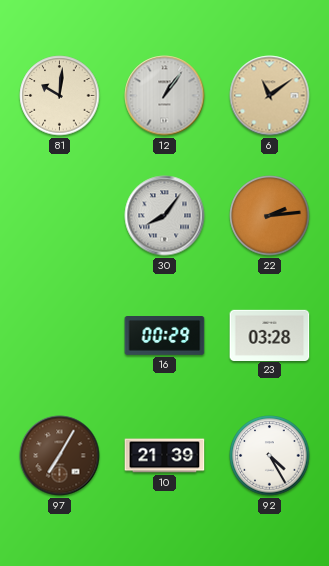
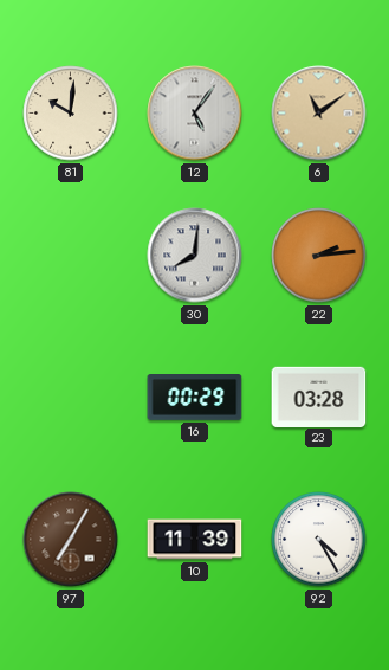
12: 1:06 -> 5:06
30: 8:06 -> 8:01
10: 21:39 -> 11:39
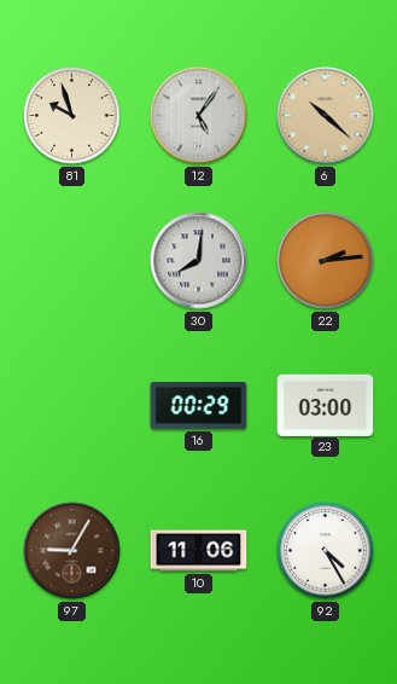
81: 10:01 -> 9:57
6: 11:09 -> 10:22
23: 03:28 -> 03:00
97: 7:05 -> 9:05
10: 11:39 -> 11:06
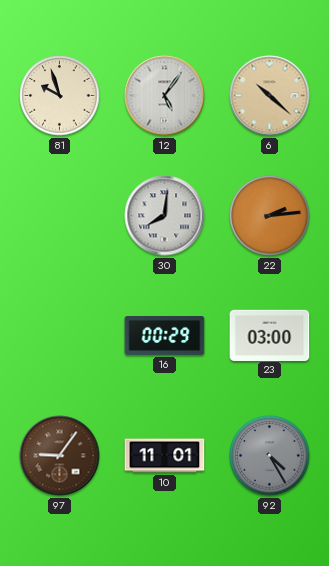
97: 9:05 -> 9:06
10: 11:06 -> 11:01
92 dial: white -> grey
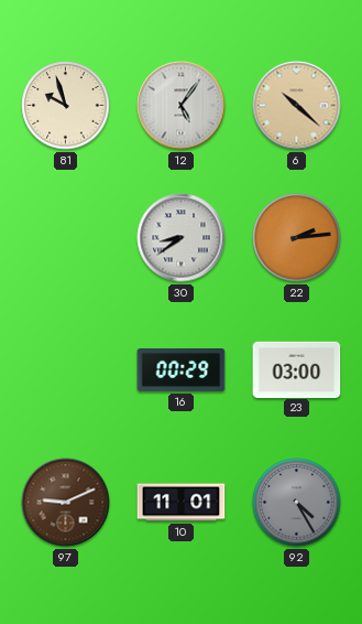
30: 8:01 -> 8:39
97: 9:06 -> 9:11
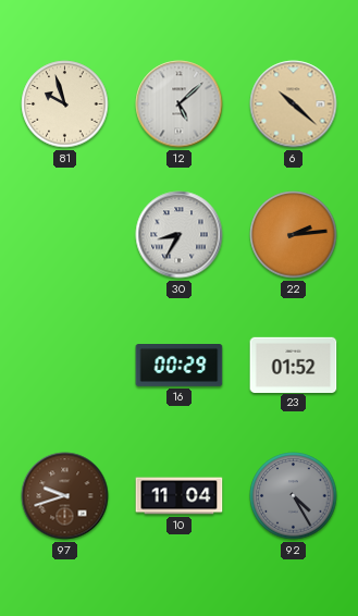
12: 5:06 -> 5:08
30: 8:39 -> 8:35
23: 03:00 -> 01:52
97: 9:11 -> 9:42
10: 11:01 -> 11:04
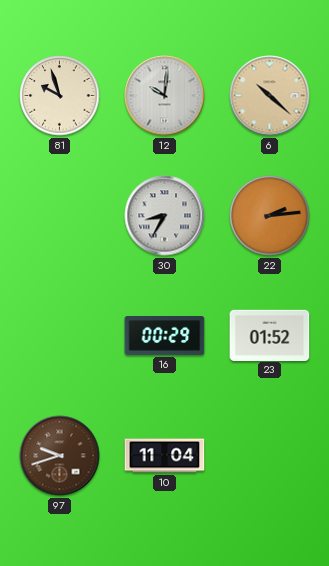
12: 5:08 -> 10:01
92: 4:25 -> none
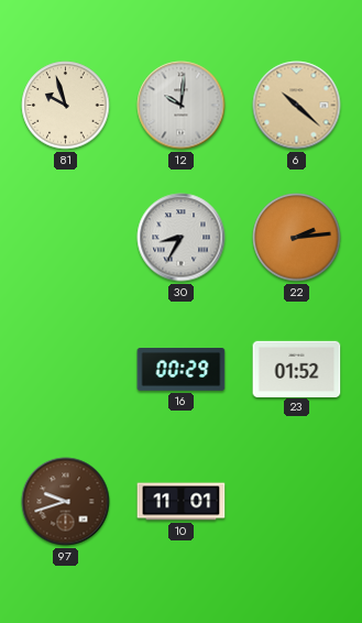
10: 11:04 -> 11:01
